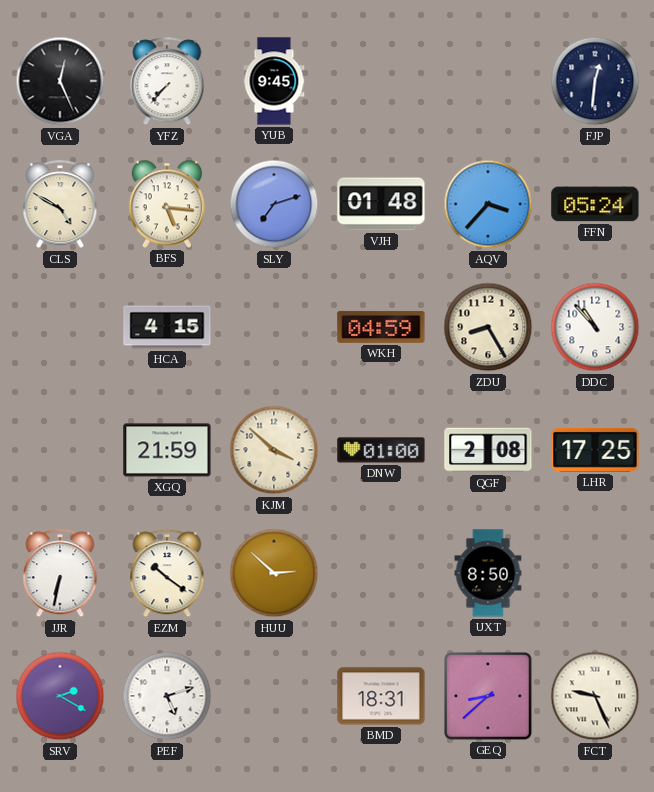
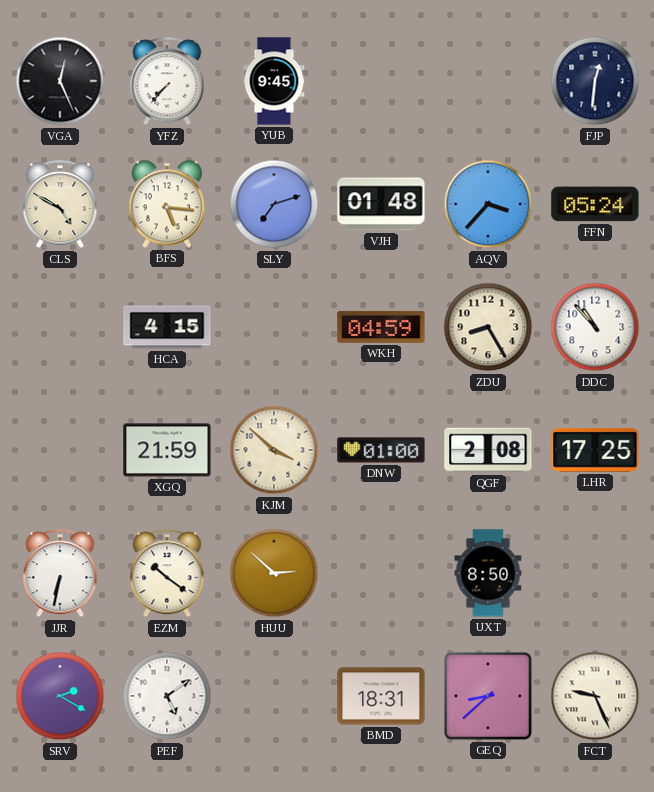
PEF: 5:12 -> 5:09
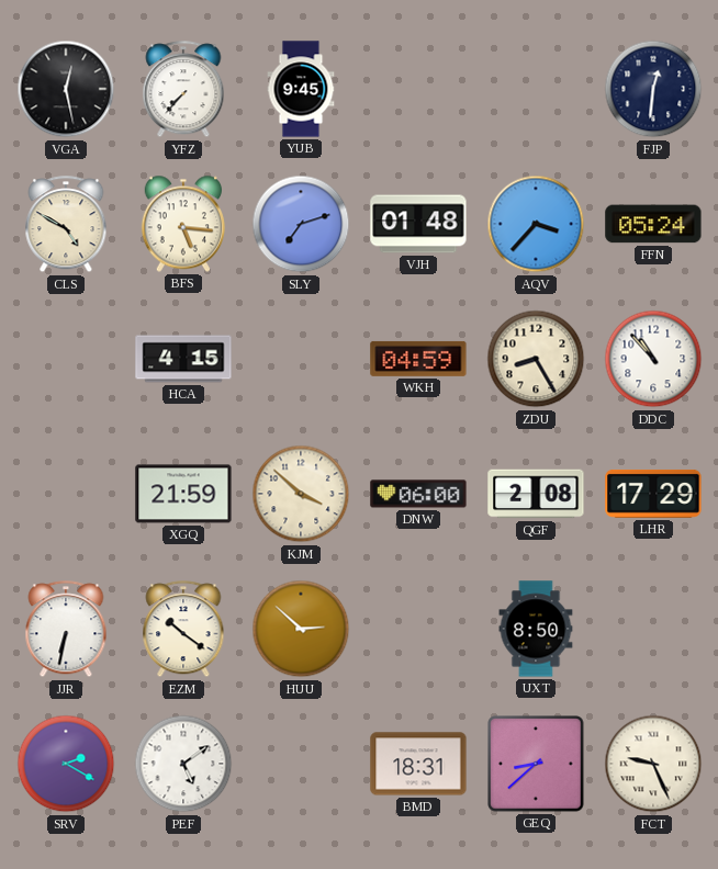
VGA: 12:26 -> 12:28
DNW: 01:00 -> 06:00
LHR: 17:25 -> 17:29
